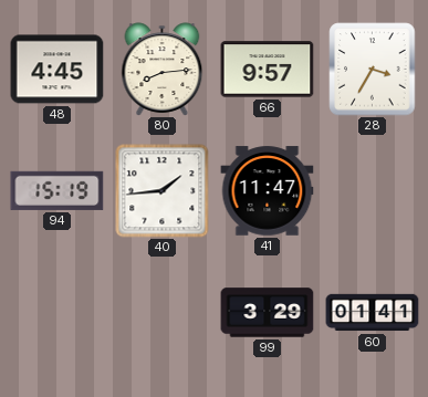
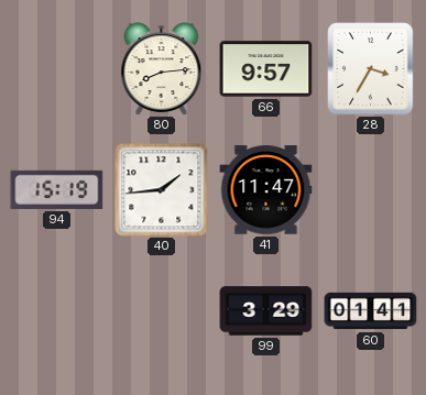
48: 4:45 -> none
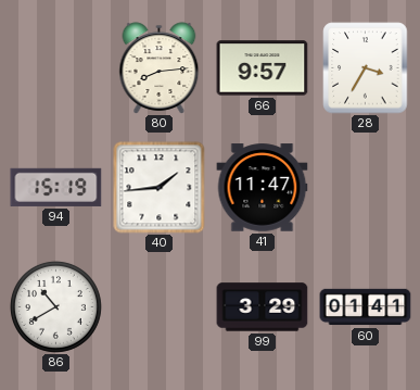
86: none -> 10:40
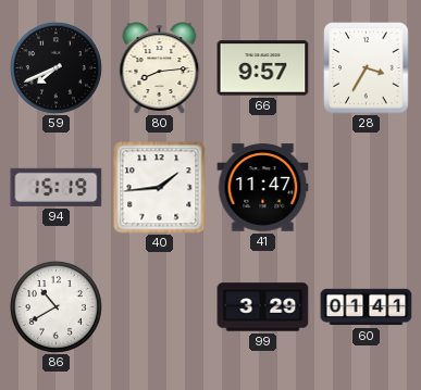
59: none -> 7:41
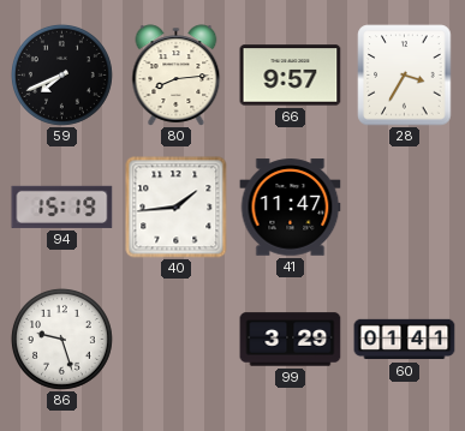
86: 10:40 -> 9:27
